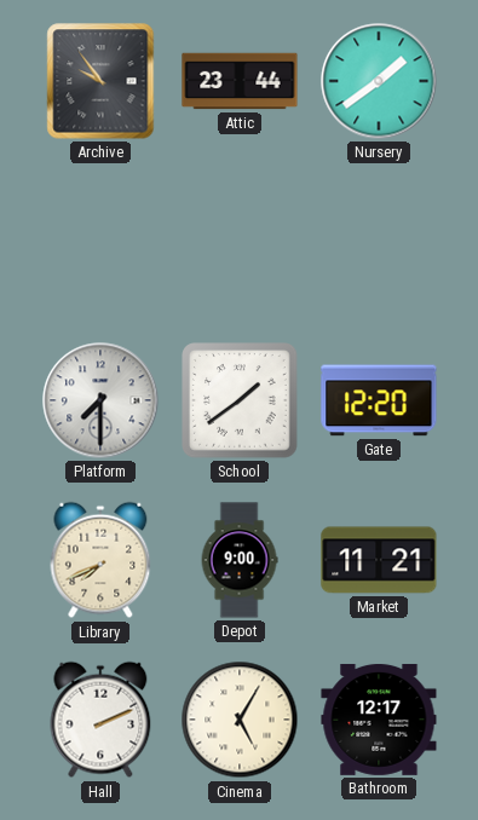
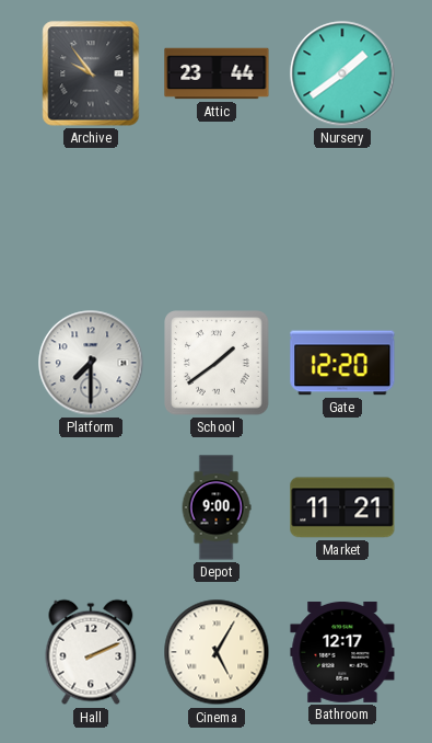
Library: 7:41 -> none
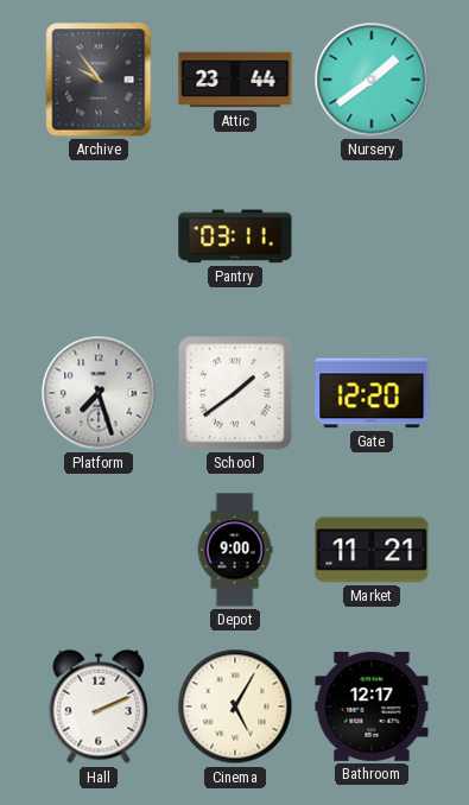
Pantry: none -> 03:11
Platform: 7:30 -> 7:27
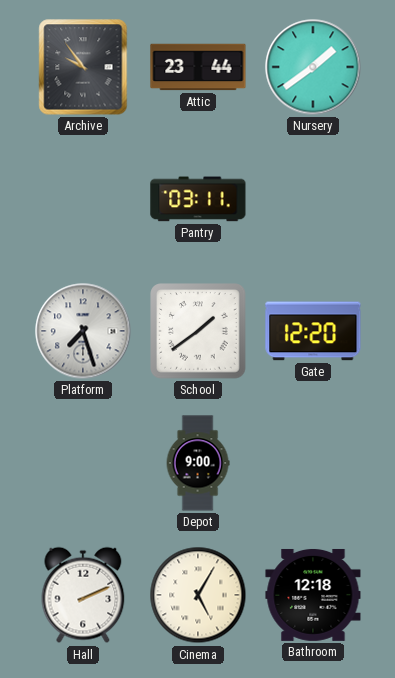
Market: 11:21 -> none
Bathroom: 12:17 -> 12:18
